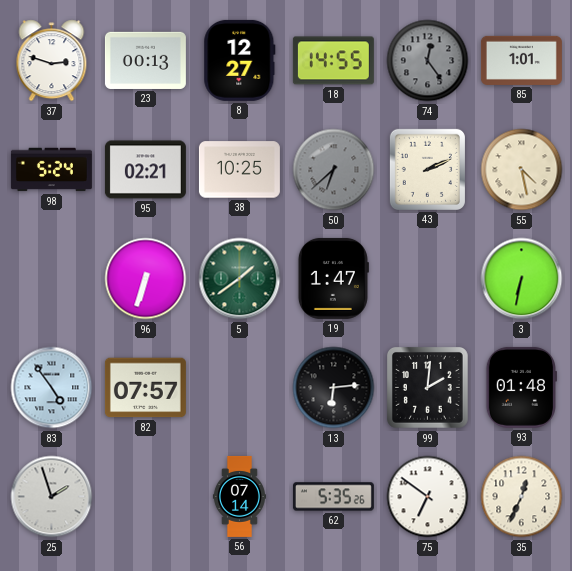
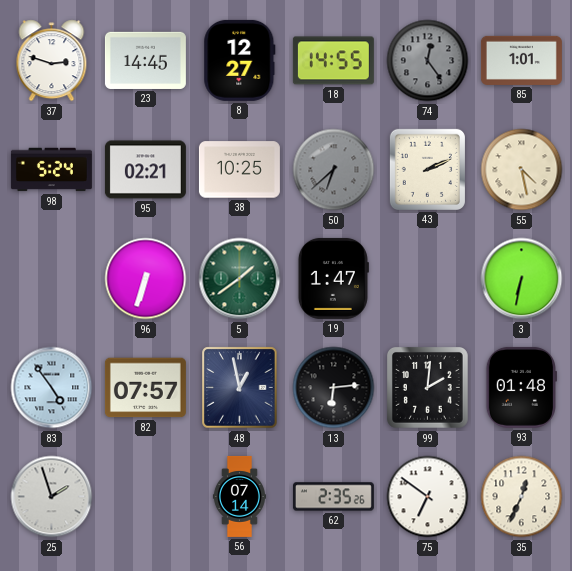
23: 00:13 -> 14:45
48: none -> 12:58
62: 5:35 -> 2:35
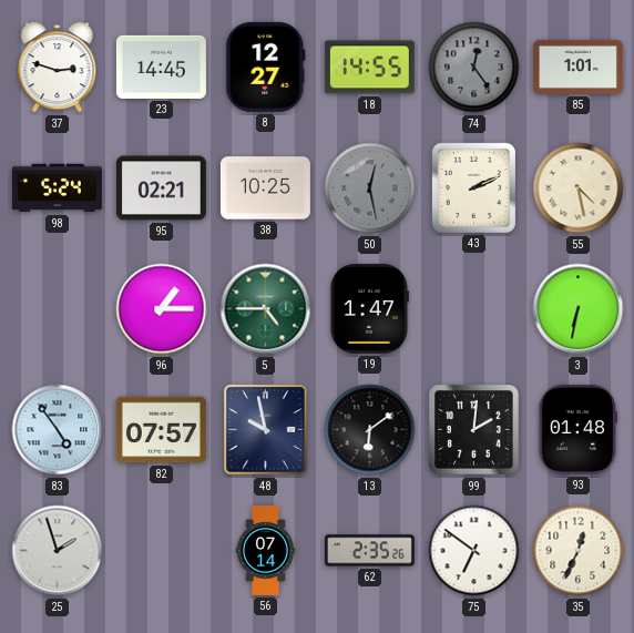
50: 6:38 -> 12:28
96: 6:33 -> 1:15
5: 1:39 -> 4:45
48: 12:58 -> 9:58
13: 6:14 -> 6:09
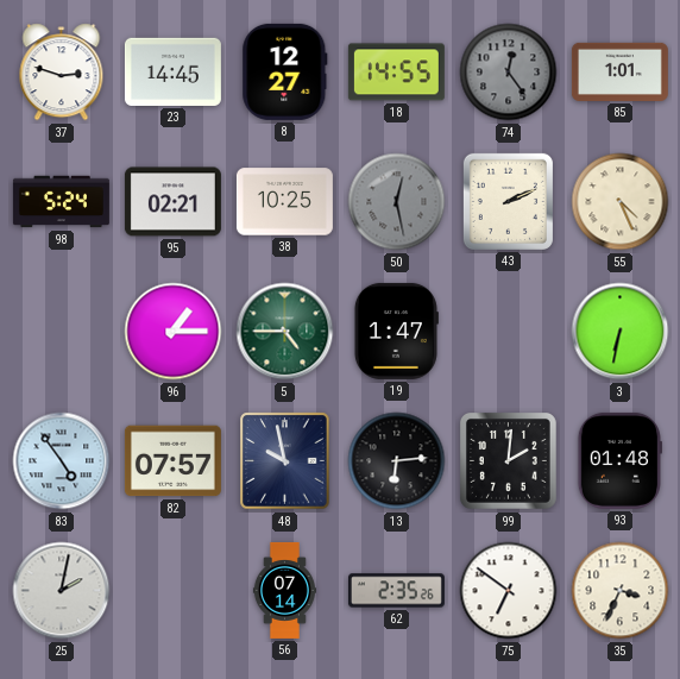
55: 4:28 -> 4:26
13: 6:09 -> 6:14
25: 1:57 -> 2:02
35: 12:34 -> 3:34
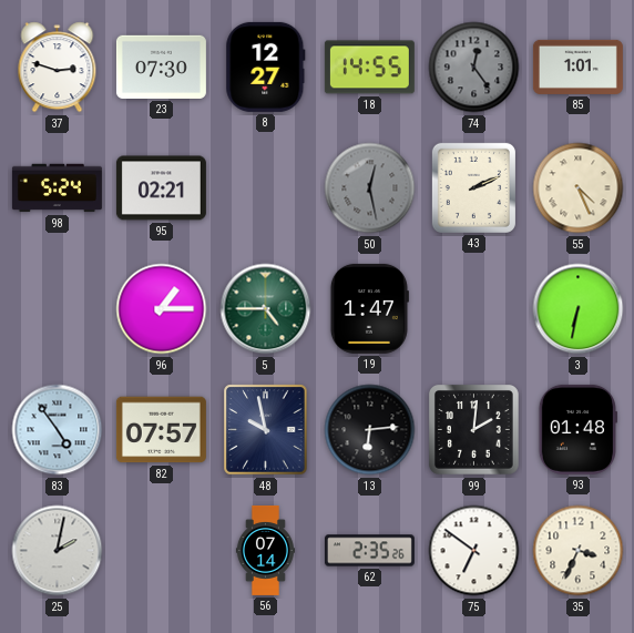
23: 14:45 -> 07:30
38: 10:25 -> none
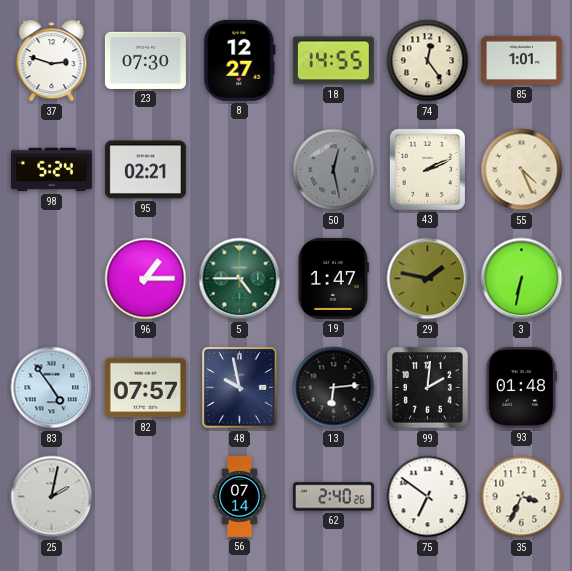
74 dial: grey -> cream
29: none -> 1:47
62: 2:35 -> 2:40
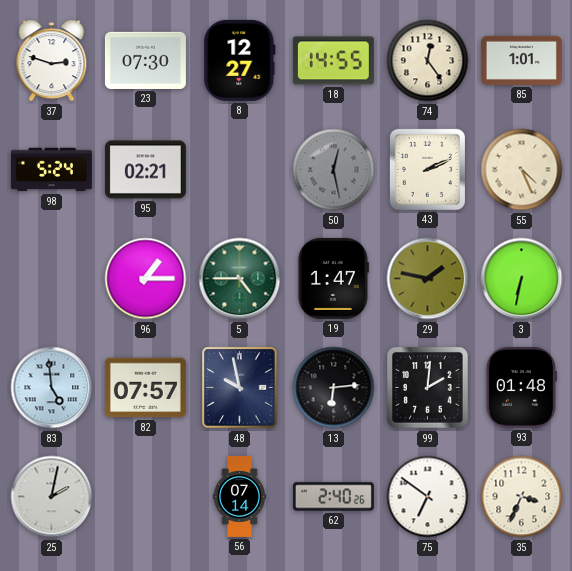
83: 4:54 -> 4:59
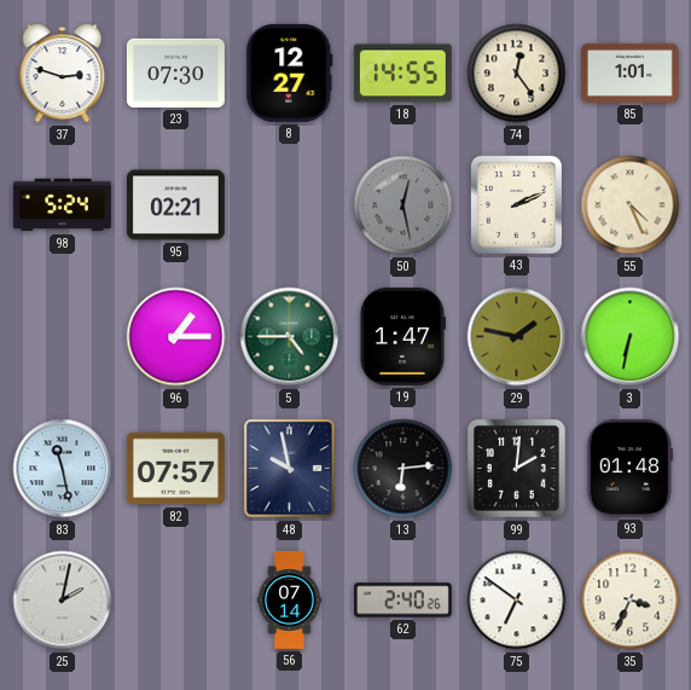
83: 4:59 -> 11:28
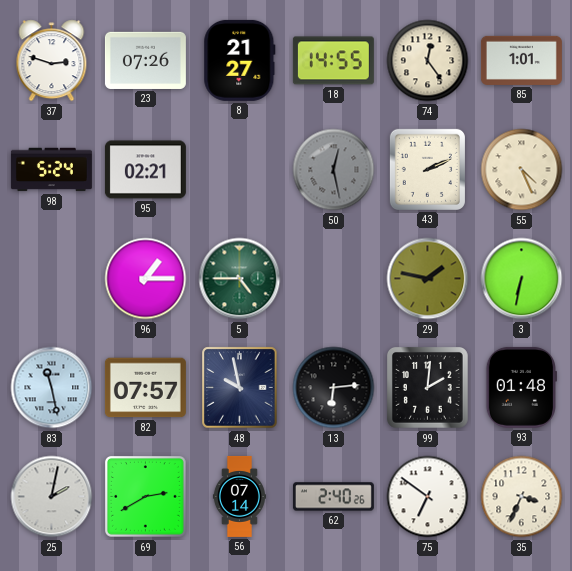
23: 07:30 -> 07:26
8: 12:27 -> 21:27
19: 1:47 -> none
69: none -> 2:40
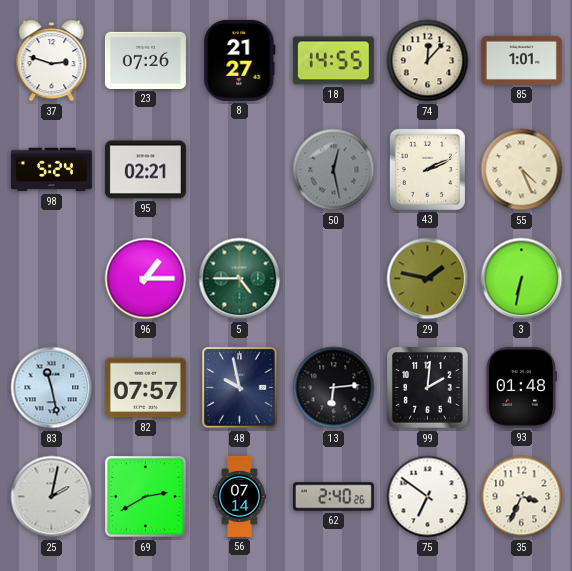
74: 12:24 -> 12:07
